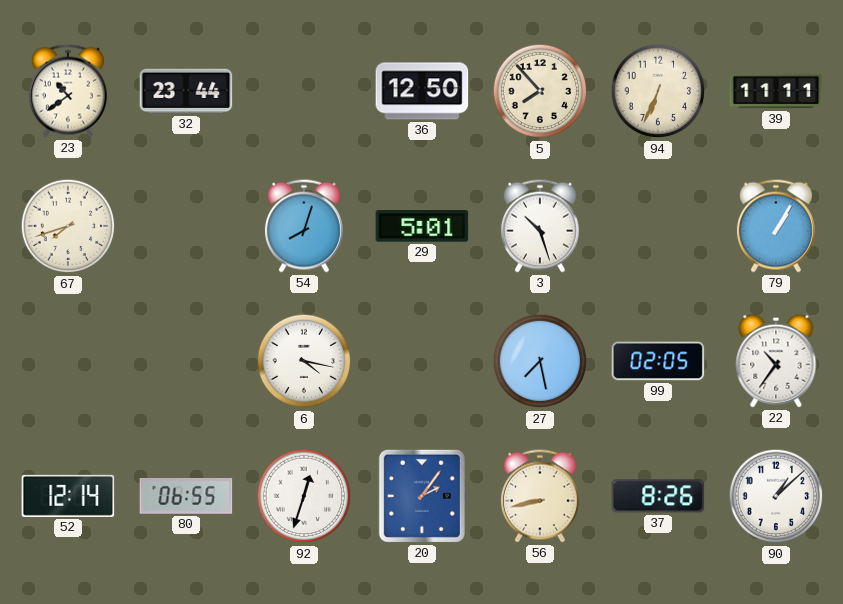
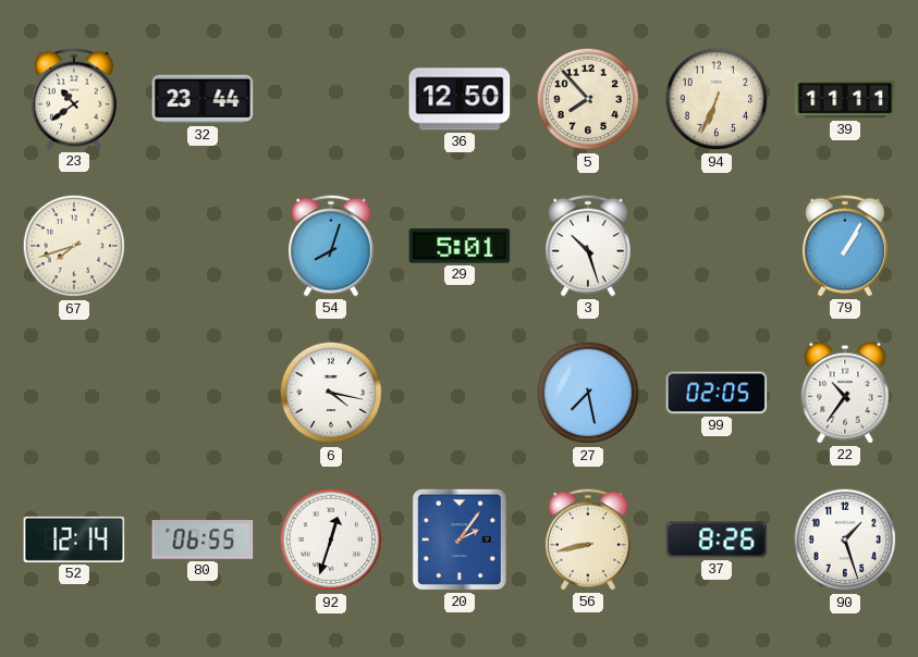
90: 1:08 -> 1:27
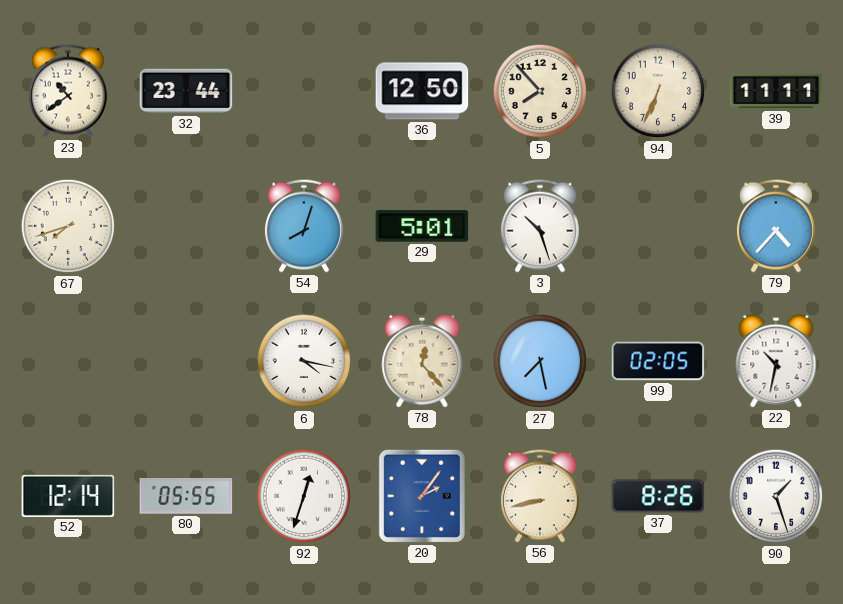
79: 1:05 -> 4:37
78: none -> 12:23
22: 10:36 -> 10:32
80: 06:55 -> 05:55
